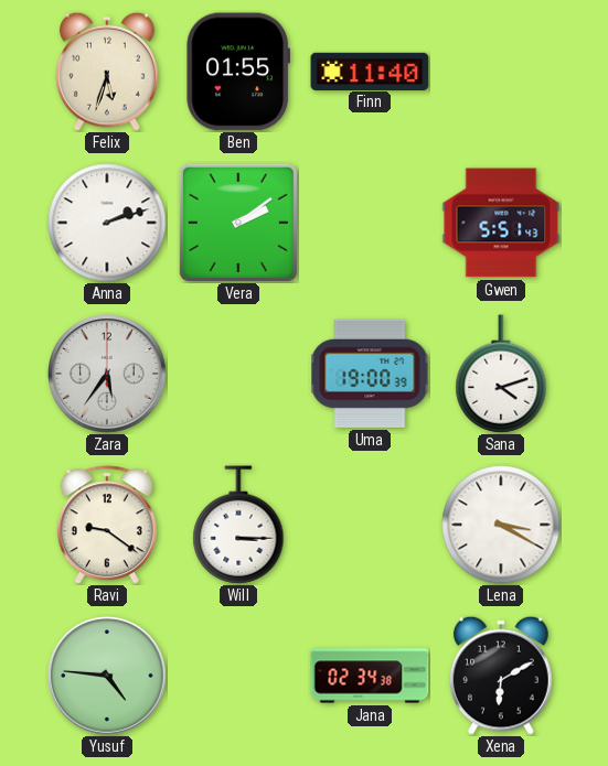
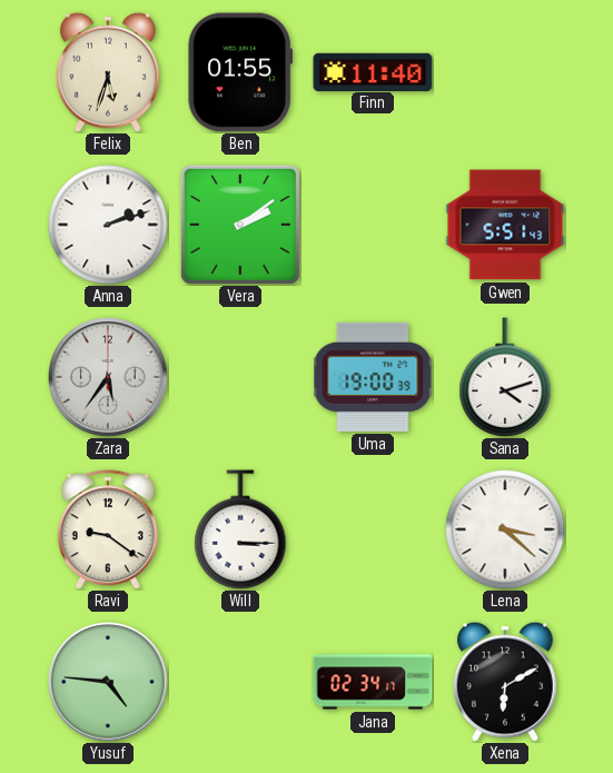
Lena: 3:20 -> 3:22
Jana: 02:34:38 -> 02:34:17
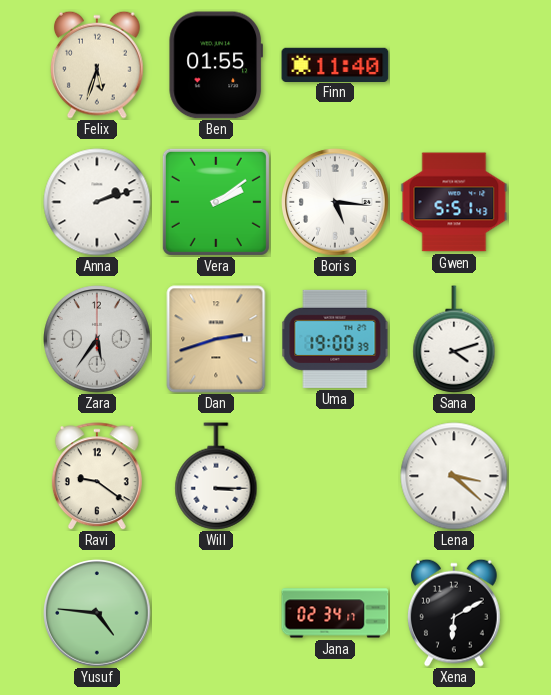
Boris: none -> 5:16
Dan: none -> 2:42
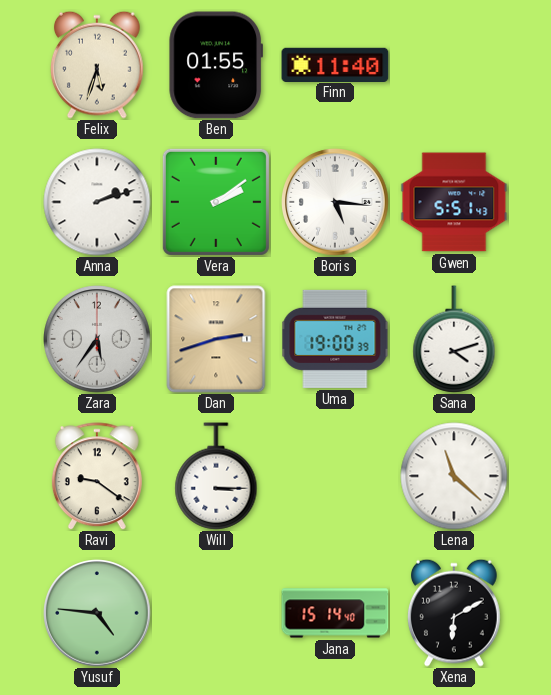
Lena: 3:22 -> 11:22
Jana: 02:34 -> 15:14
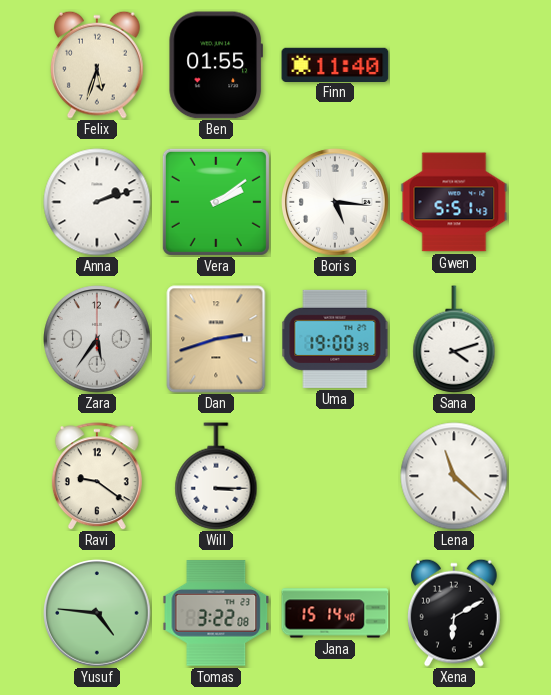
Tomas: none -> 3:22
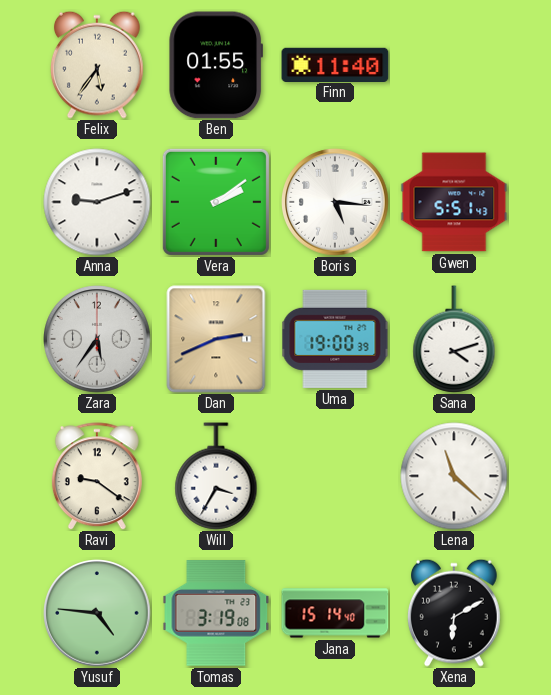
Felix: 5:33 -> 5:36
Anna: 2:12 -> 9:12
Dan: 2:42 -> 2:41
Will: 3:15 -> 3:35
Tomas: 3:22 -> 3:19
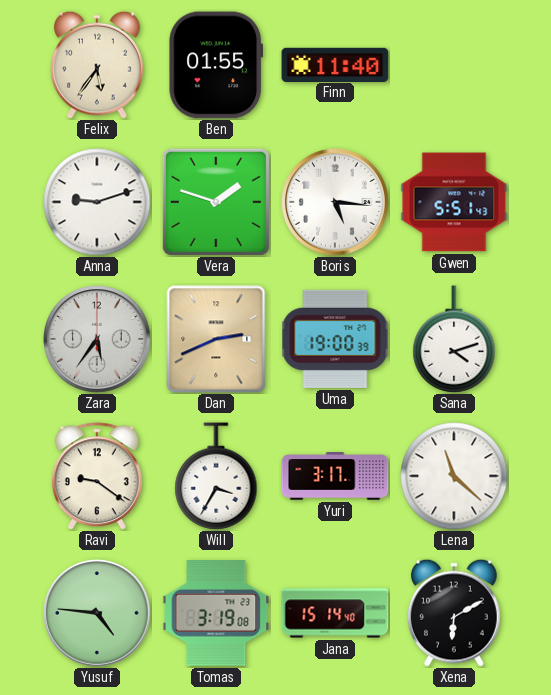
Vera: 2:09 -> 1:48
Yuri: none -> 3:17
